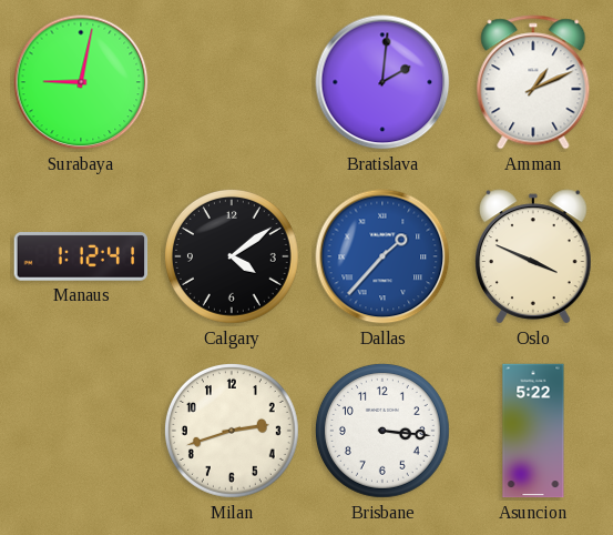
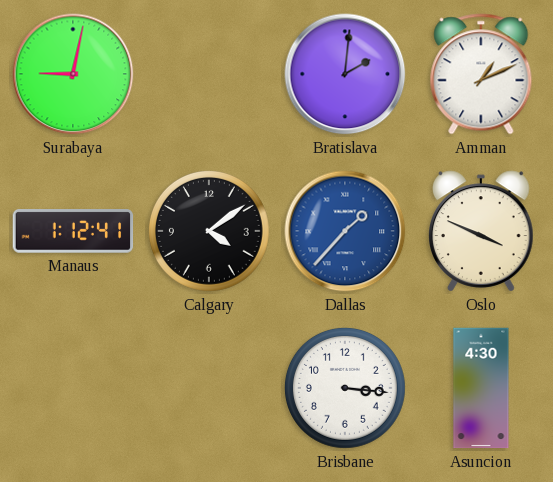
Milan: 2:42 -> none
Asuncion: 5:22 -> 4:30
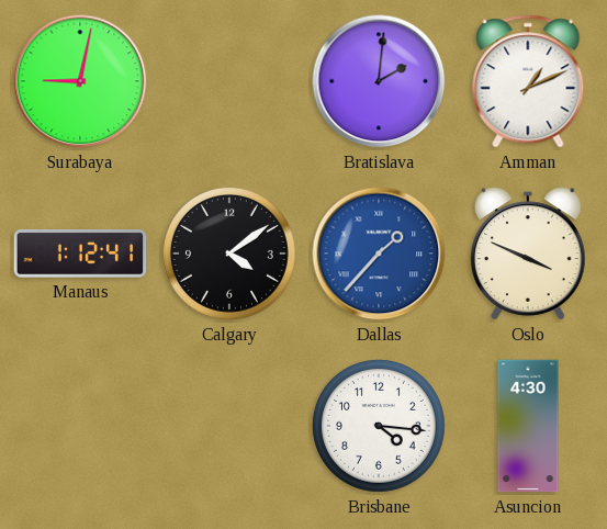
Brisbane: 3:16 -> 4:16
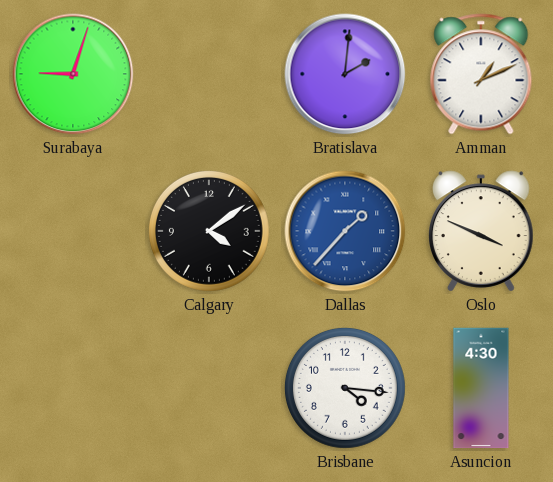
Surabaya: 9:02 -> 9:03
Manaus: 1:12 -> none
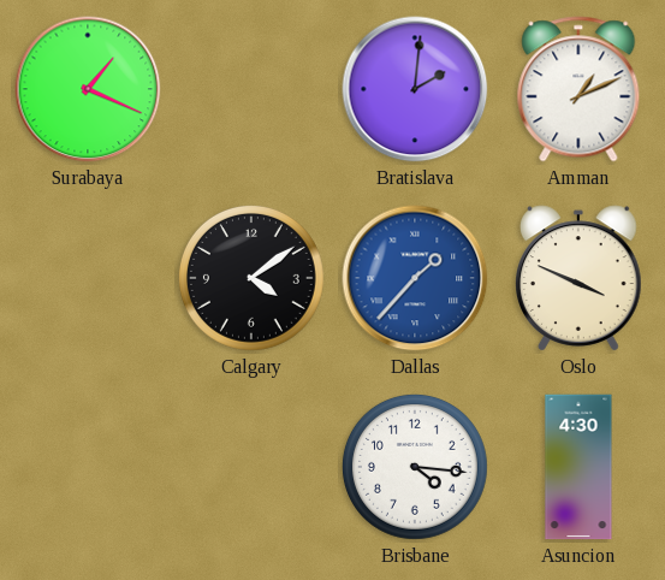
Surabaya: 9:03 -> 1:19
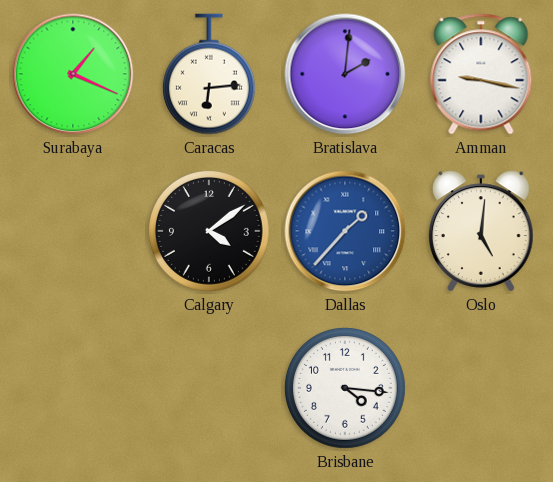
Caracas: none -> 6:14
Amman: 1:11 -> 9:17
Oslo: 3:49 -> 5:01
Asuncion: 4:30 -> none
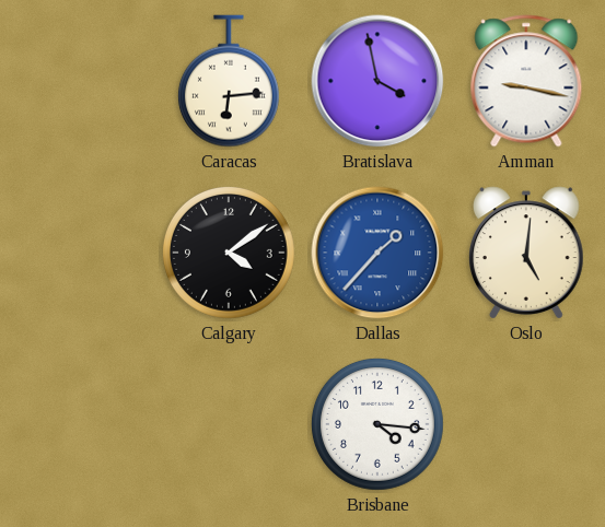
Surabaya: 1:19 -> none
Bratislava: 2:01 -> 3:58
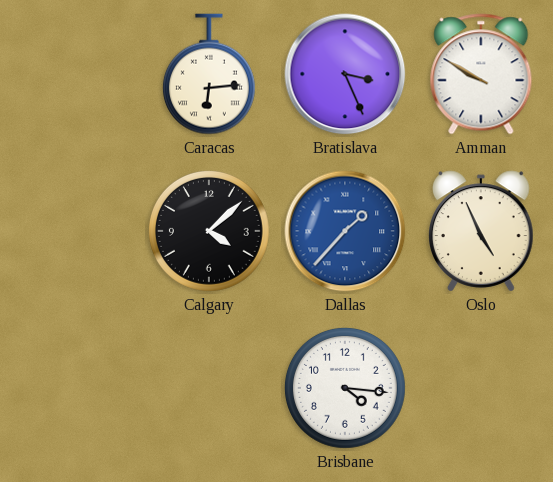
Bratislava: 3:58 -> 3:26
Amman: 9:17 -> 9:50
Calgary: 4:09 -> 4:08
Oslo: 5:01 -> 4:56
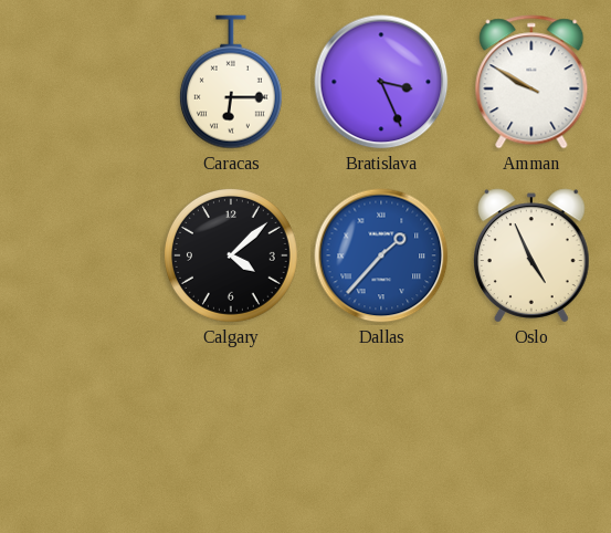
Caracas: 6:14 -> 6:15
Brisbane: 4:16 -> none
